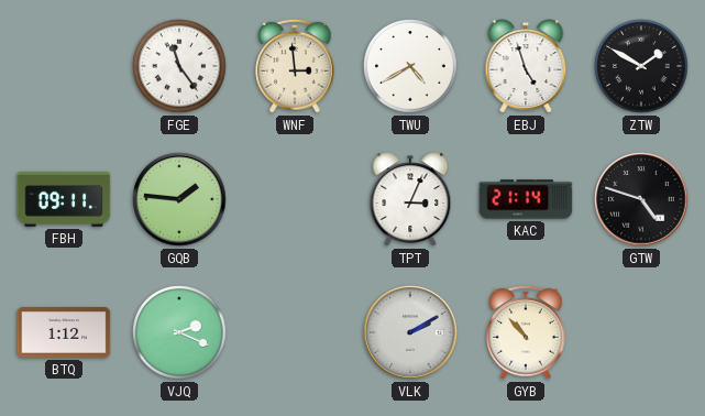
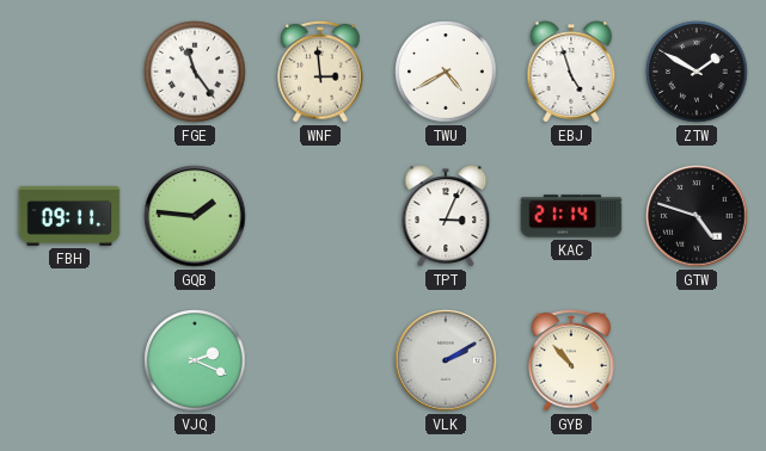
BTQ: 1:12 -> none
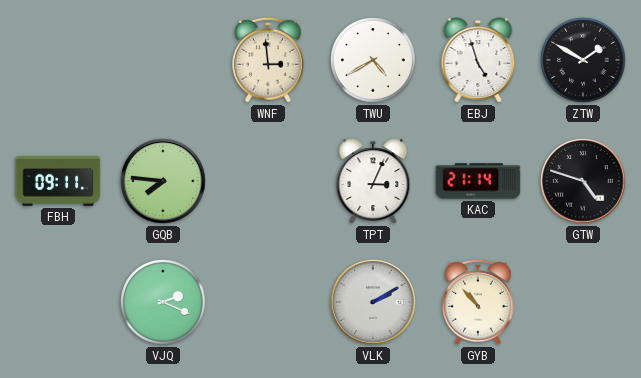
FGE: 11:24 -> none
GQB: 1:46 -> 7:46
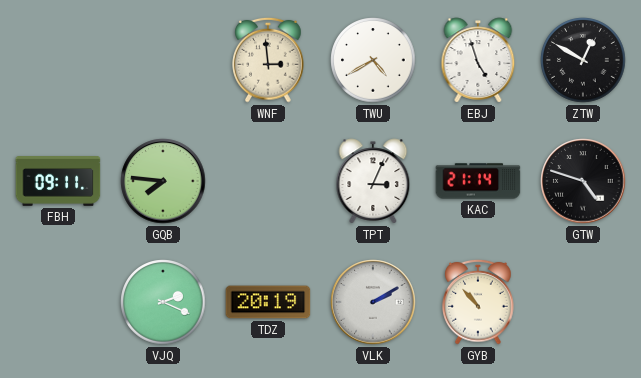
ZTW: 1:50 -> 12:50
TDZ: none -> 20:19
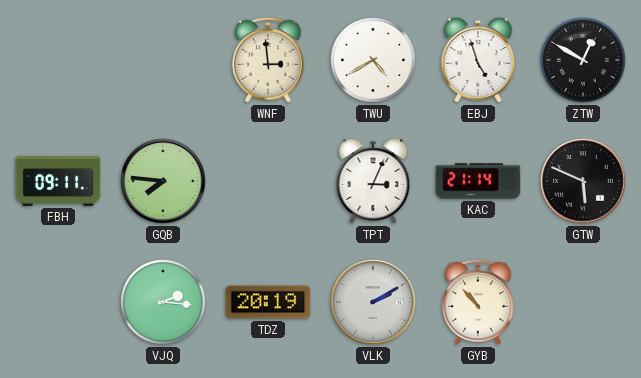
GTW: 4:48 -> 5:49
VJQ: 2:19 -> 2:16
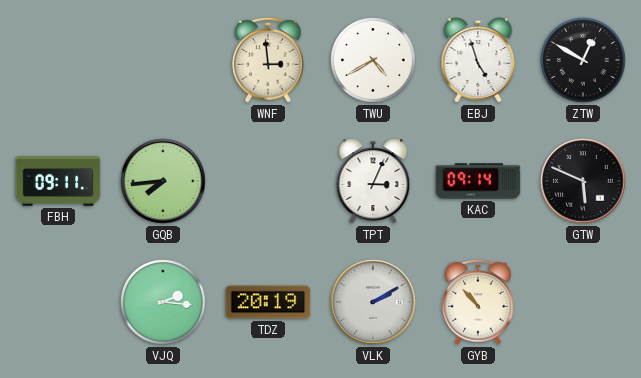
GQB: 7:46 -> 7:44
KAC: 21:14 -> 09:14
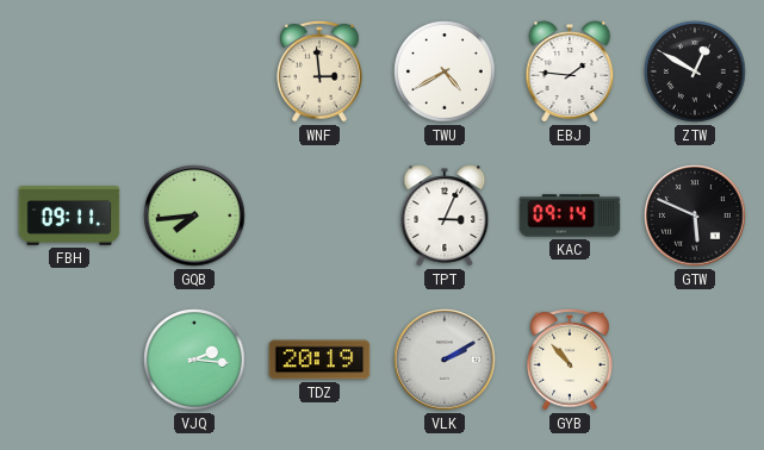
EBJ: 4:57 -> 1:46
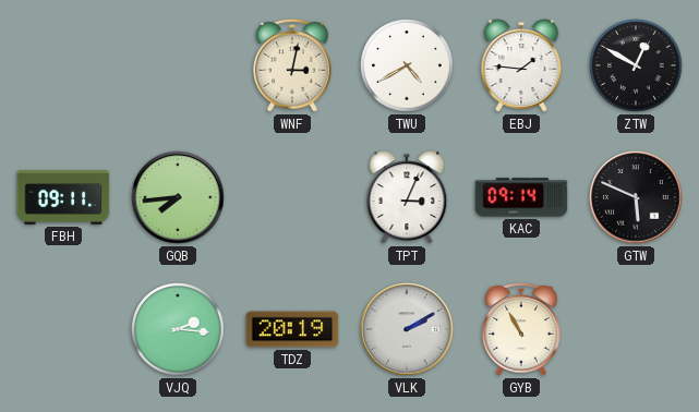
WNF: 2:59 -> 3:02
GYB: 10:53 -> 10:55
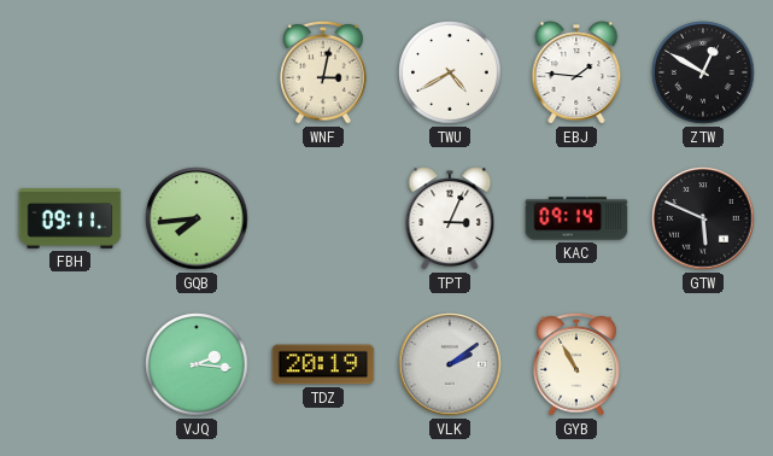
VLK: 2:10 -> 2:09
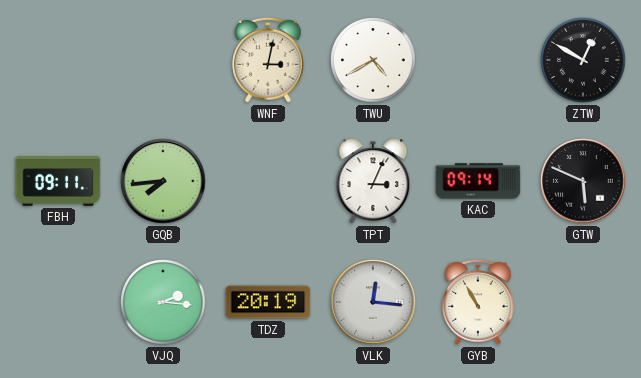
EBJ: 1:46 -> none
VLK: 2:09 -> 12:16
